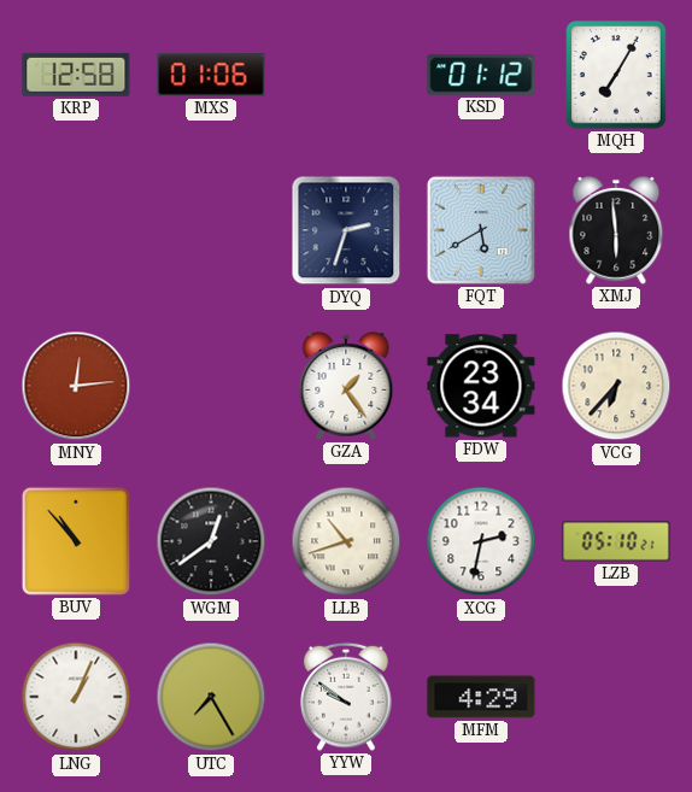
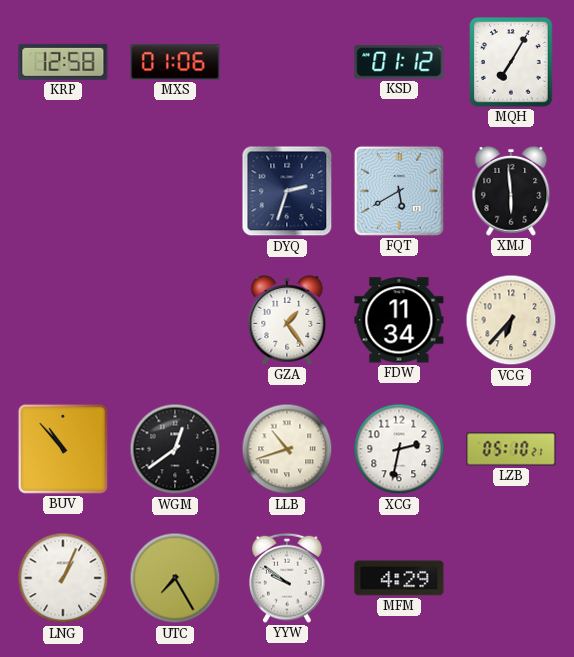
MNY: 12:14 -> none
FDW: 23:34 -> 11:34
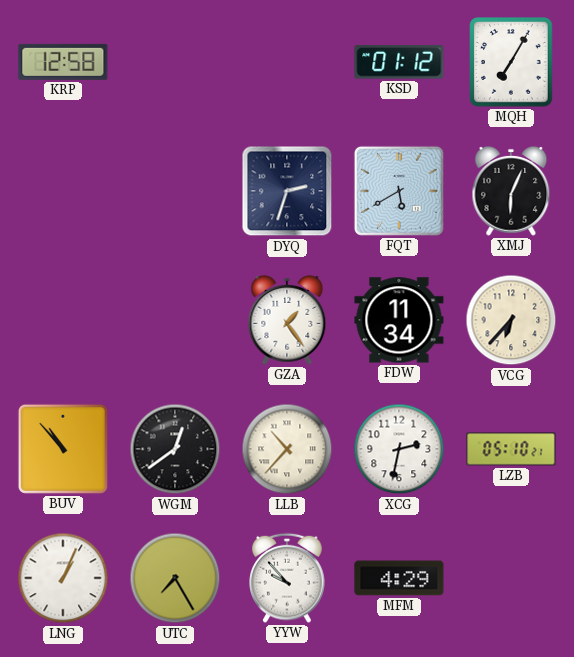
MXS: 01:06 -> none
XMJ: 5:59 -> 6:04
LLB: 10:42 -> 10:37
YYW: 9:51 -> 9:53
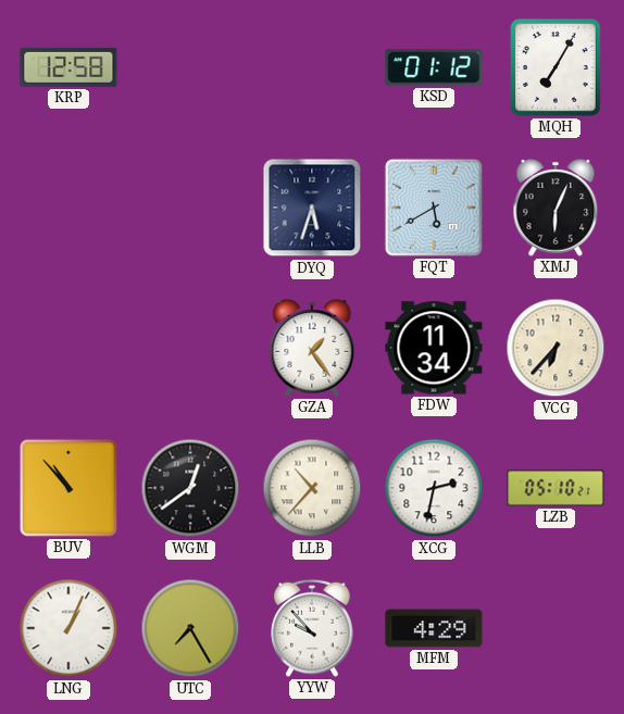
DYQ: 2:33 -> 5:33
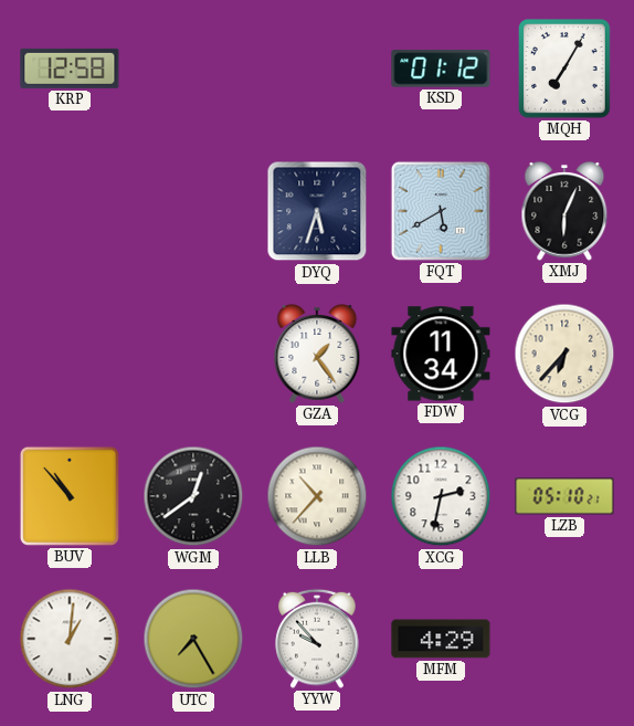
LNG: 1:04 -> 1:01
